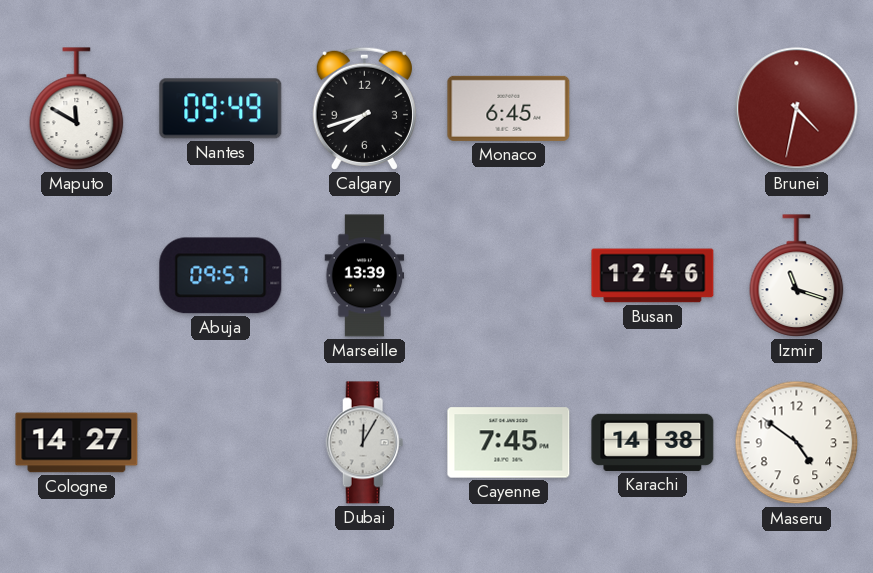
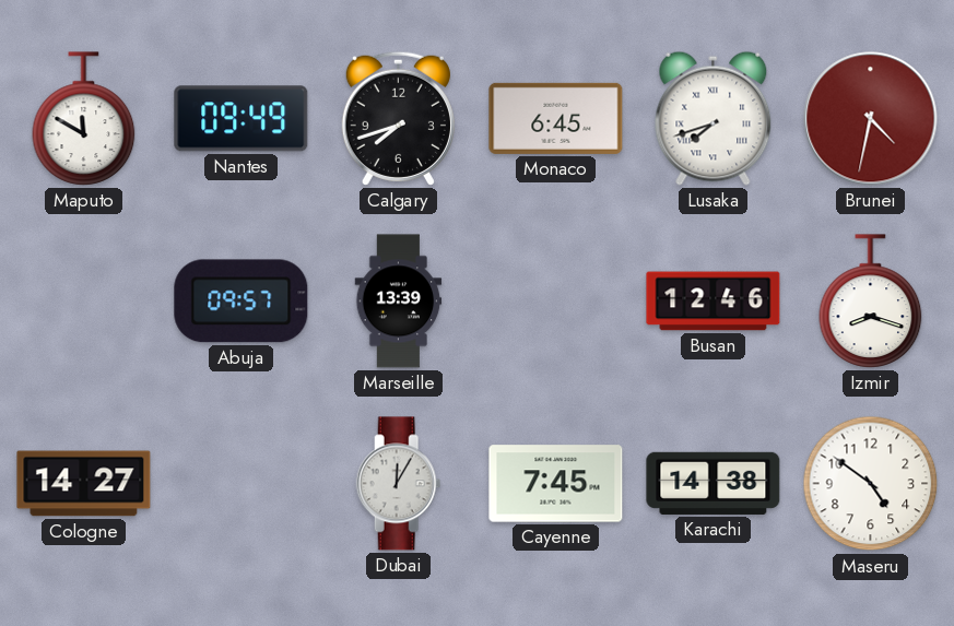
Lusaka: none -> 7:42
Izmir: 11:18 -> 8:18
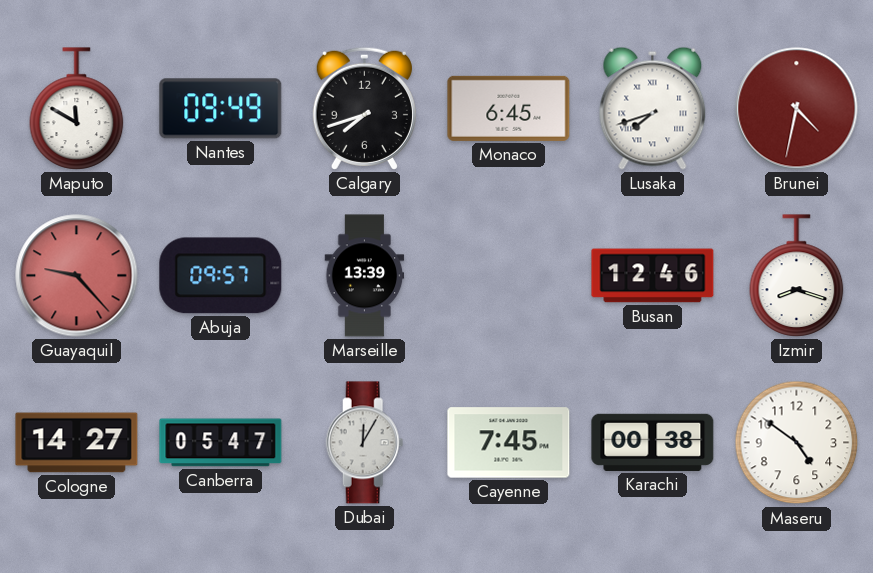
Guayaquil: none -> 9:23
Canberra: none -> 05:47
Karachi: 14:38 -> 00:38
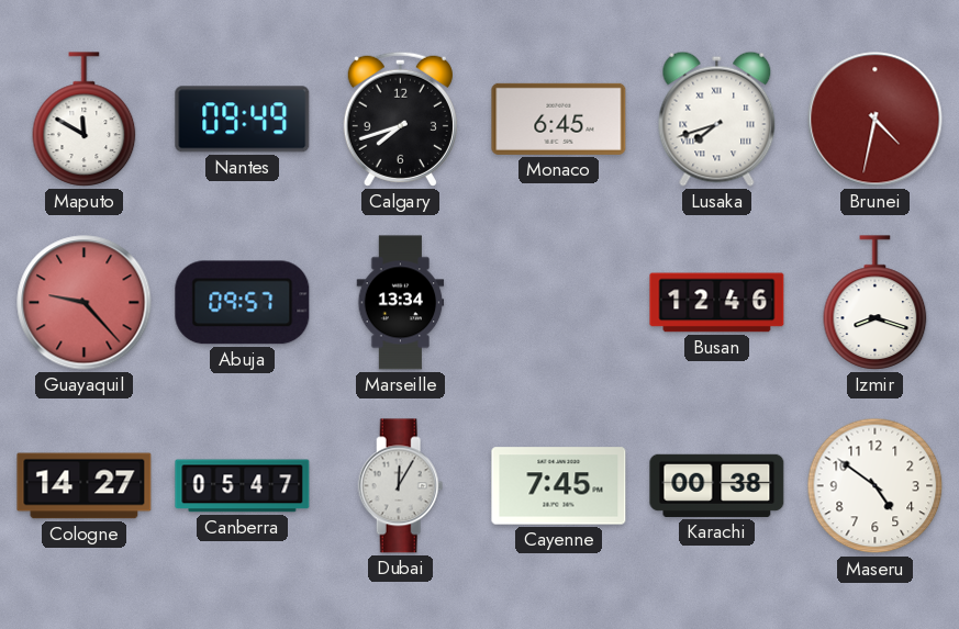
Marseille: 13:39 -> 13:34
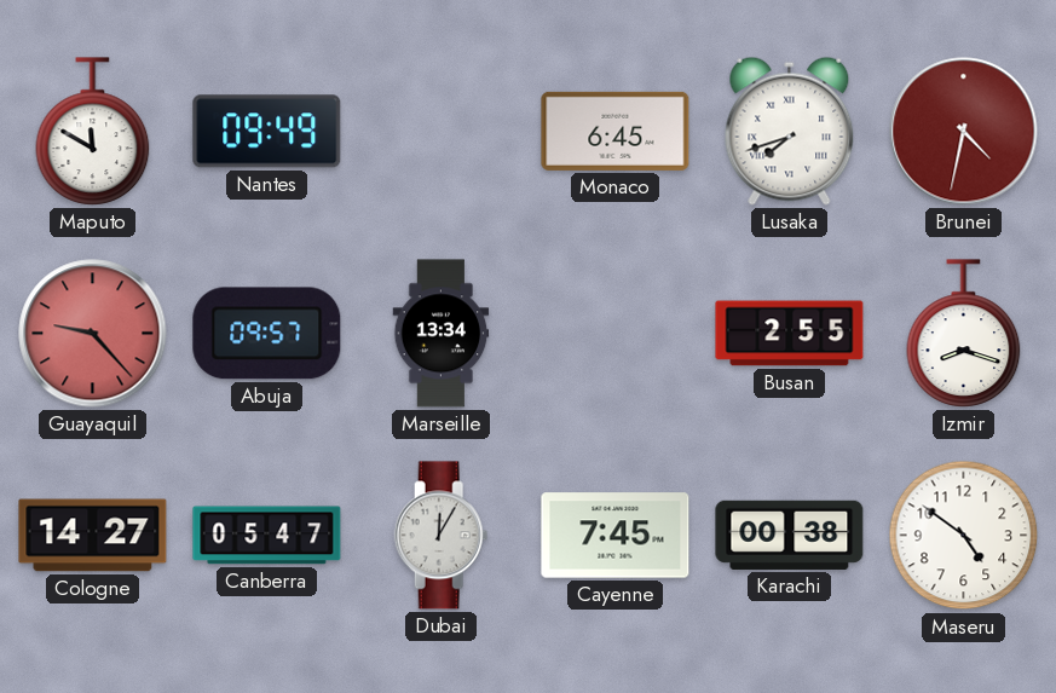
Calgary: 7:42 -> none
Busan: 12:46 -> 2:55
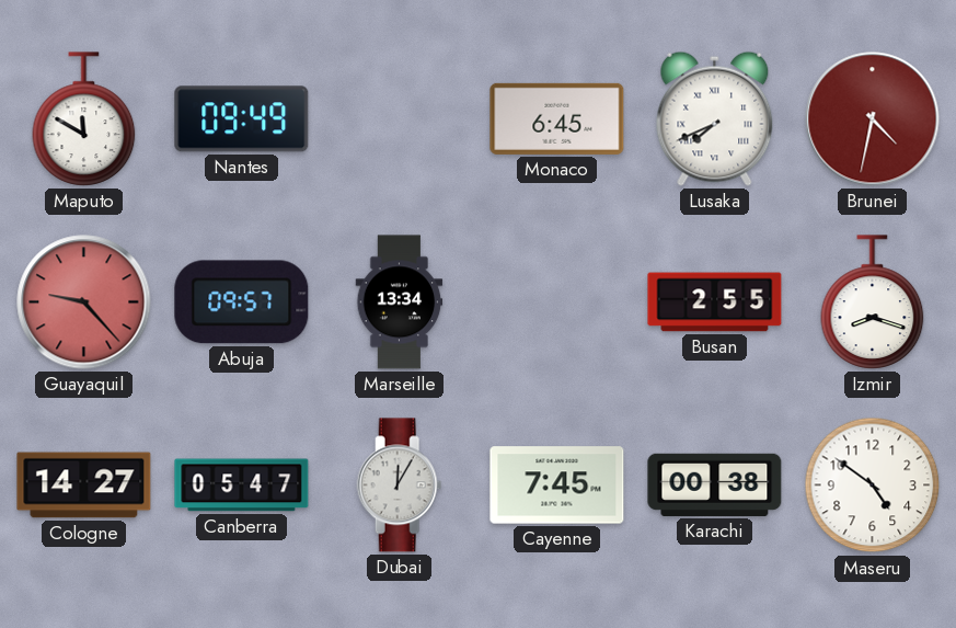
Lusaka: 7:42 -> 7:41
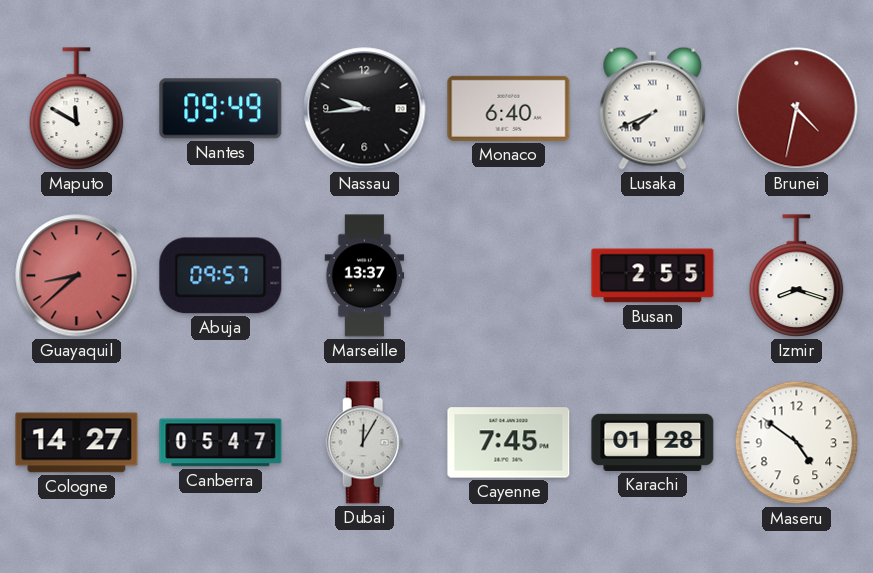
Nassau: none -> 9:44
Monaco: 6:45 -> 6:40
Guayaquil: 9:23 -> 8:38
Marseille: 13:34 -> 13:37
Karachi: 00:38 -> 01:28
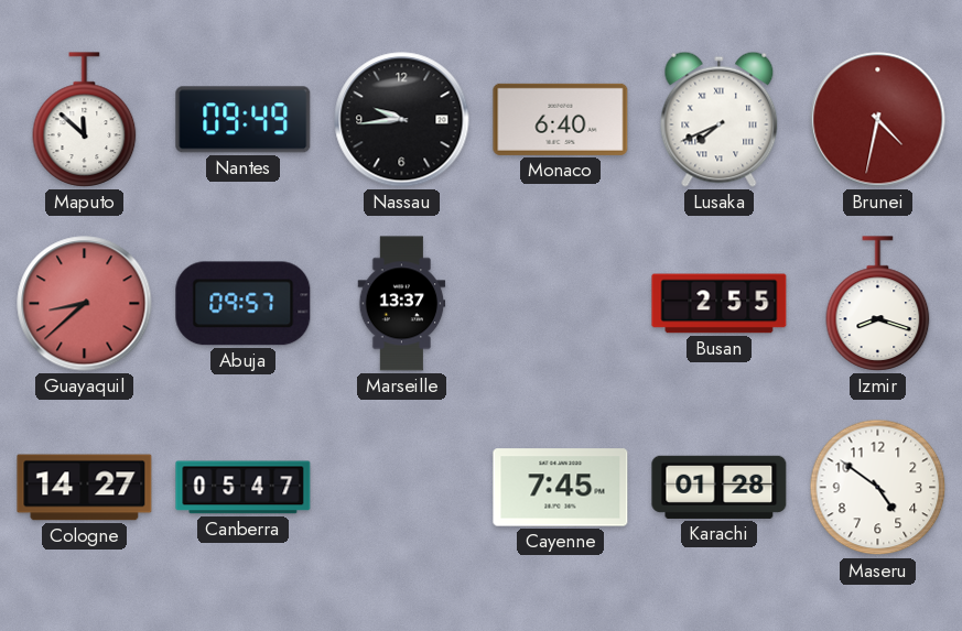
Maputo: 11:50 -> 11:52
Dubai: 12:05 -> none
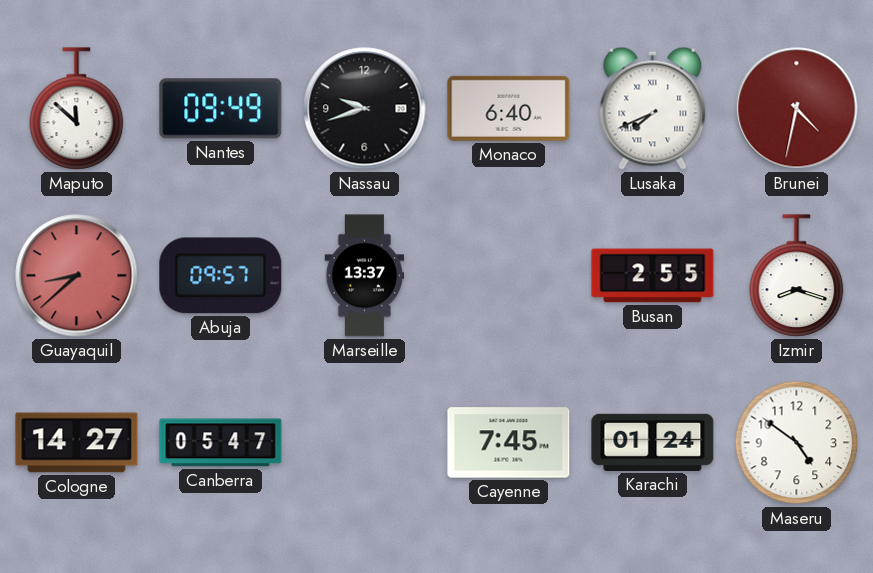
Nassau: 9:44 -> 9:42
Karachi: 01:28 -> 01:24
